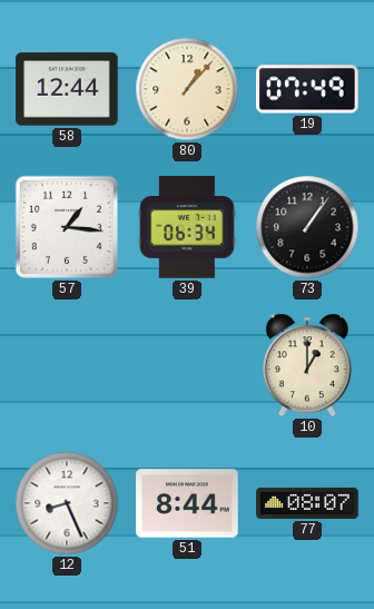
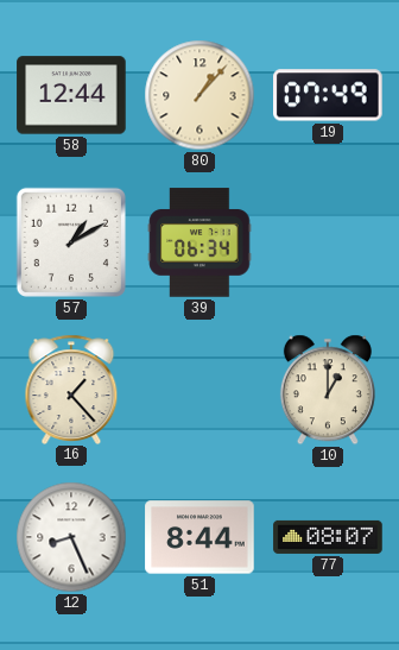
57: 1:16 -> 1:10
73: 1:06 -> none
16: none -> 1:23
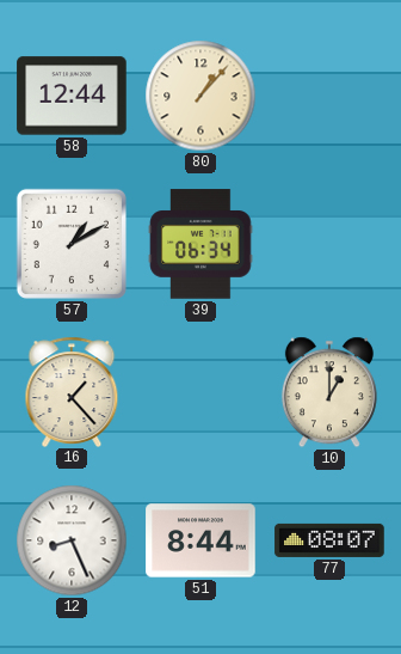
19: 07:49 -> none
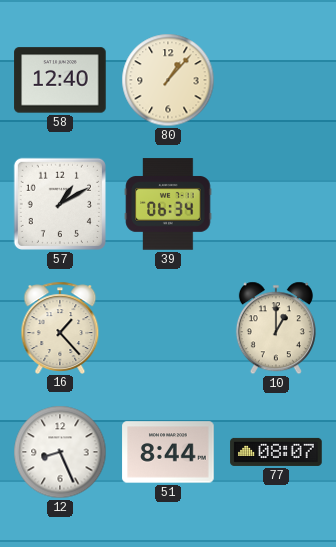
58: 12:44 -> 12:40
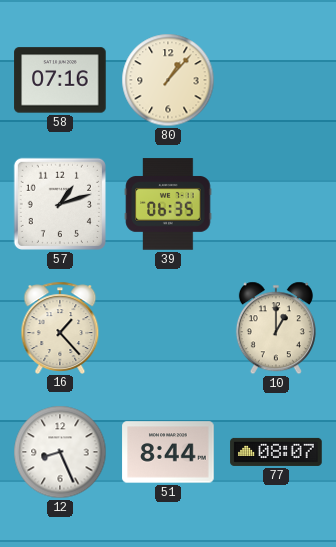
58: 12:40 -> 07:16
57: 1:10 -> 1:12
39: 06:34 -> 06:35
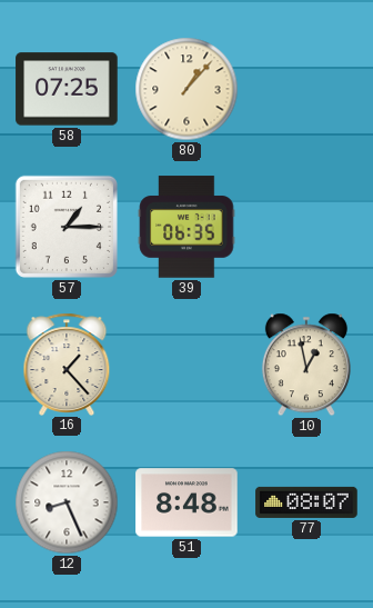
58: 07:16 -> 07:25
57: 1:12 -> 1:15
10: 1:00 -> 12:58
51: 8:44 -> 8:48
